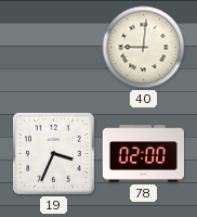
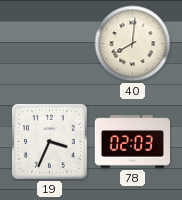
40: 9:01 -> 8:01
78: 02:00 -> 02:03
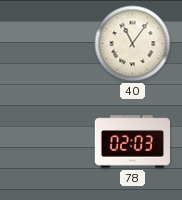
40: 8:01 -> 11:06
19: 3:34 -> none
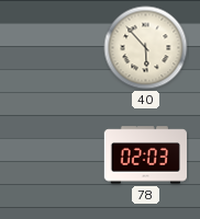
40: 11:06 -> 5:53
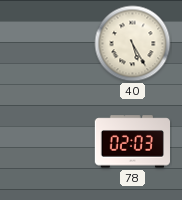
40: 5:53 -> 5:25
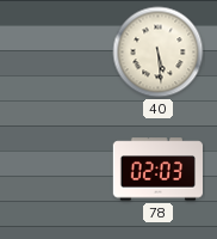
40: 5:25 -> 5:29
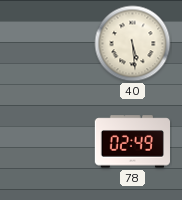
78: 02:03 -> 02:49
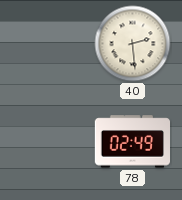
40: 5:29 -> 2:29
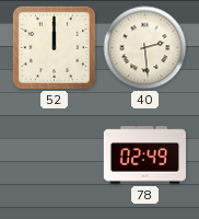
52: none -> 12:00
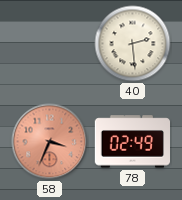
52: 12:00 -> none
58: none -> 3:34
